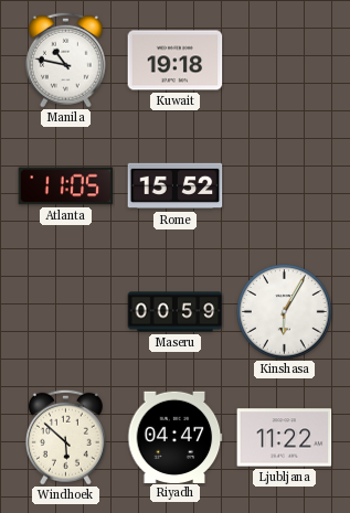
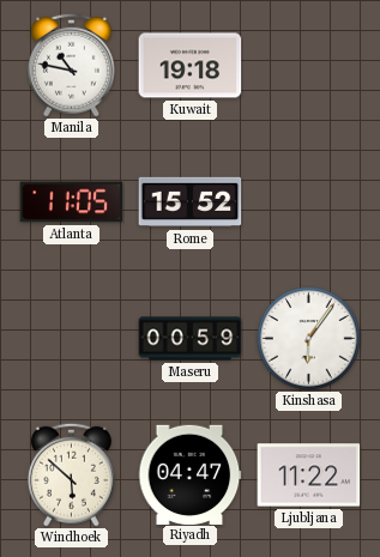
Kinshasa: 6:05 -> 6:06
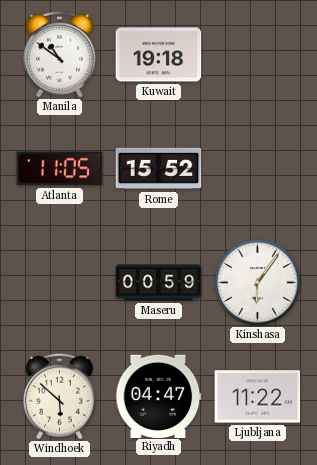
Manila: 10:47 -> 10:51
